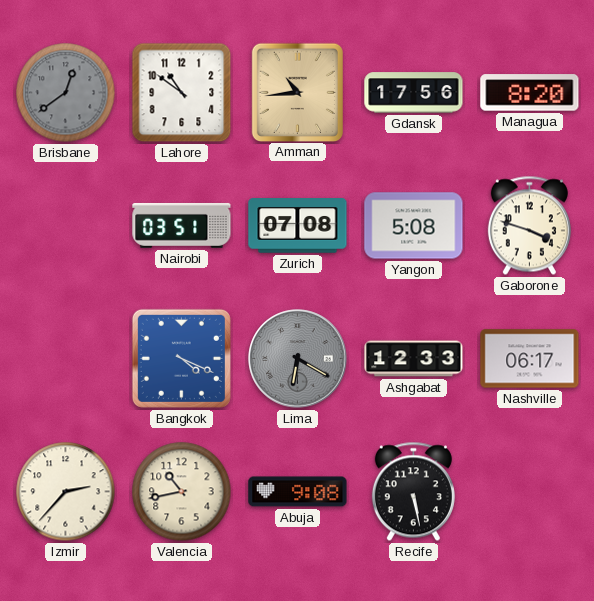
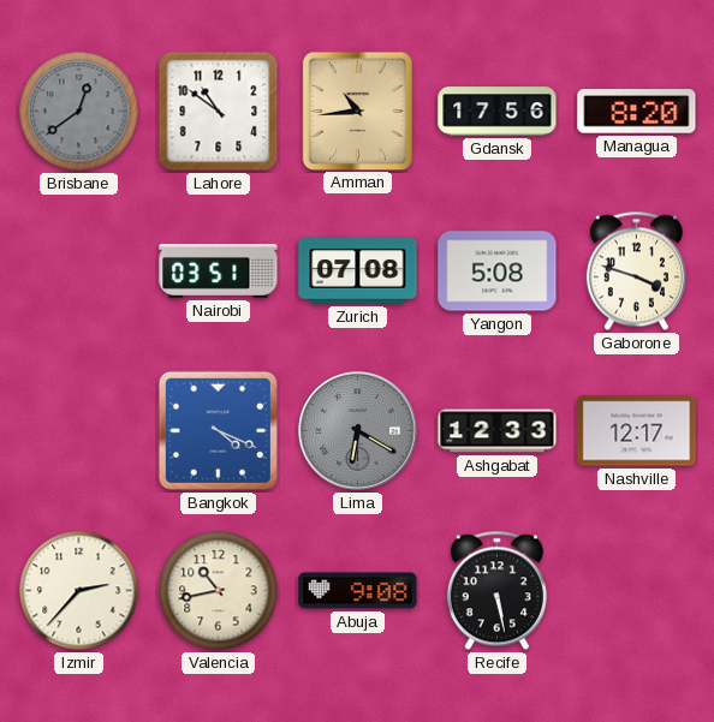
Nashville: 06:17 -> 12:17
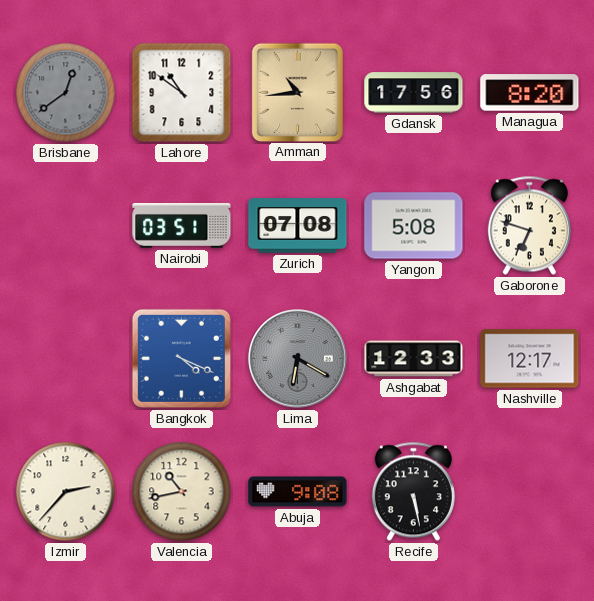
Gaborone: 3:48 -> 6:48
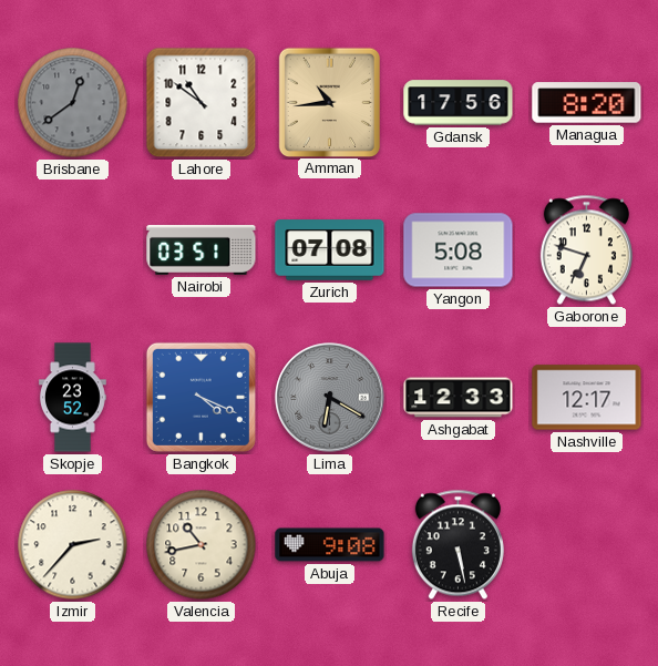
Skopje: none -> 23:52
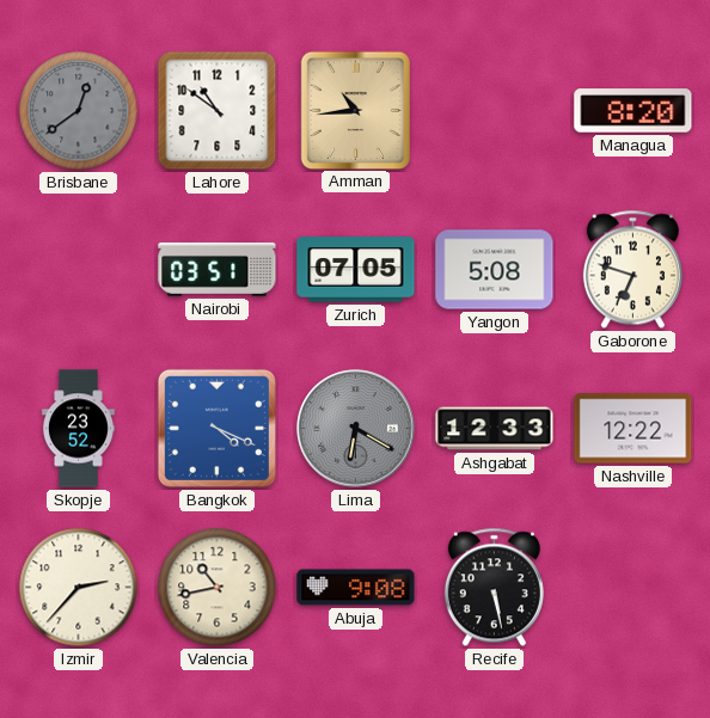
Gdansk: 17:56 -> none
Zurich: 07:08 -> 07:05
Nashville: 12:17 -> 12:22
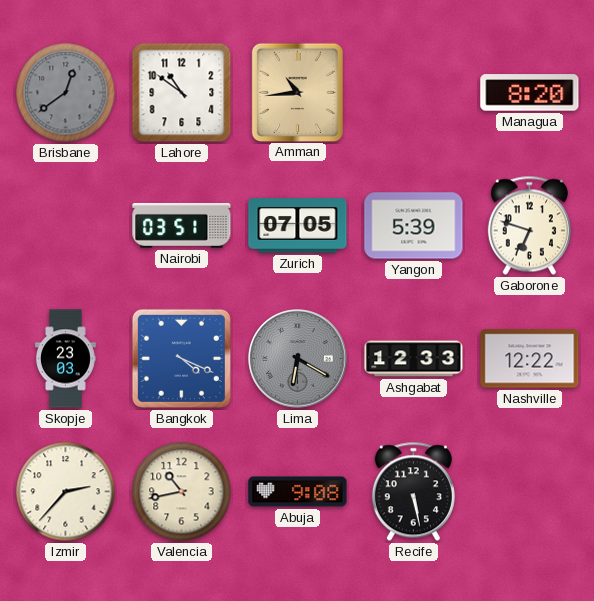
Yangon: 5:08 -> 5:39
Skopje: 23:52 -> 23:03
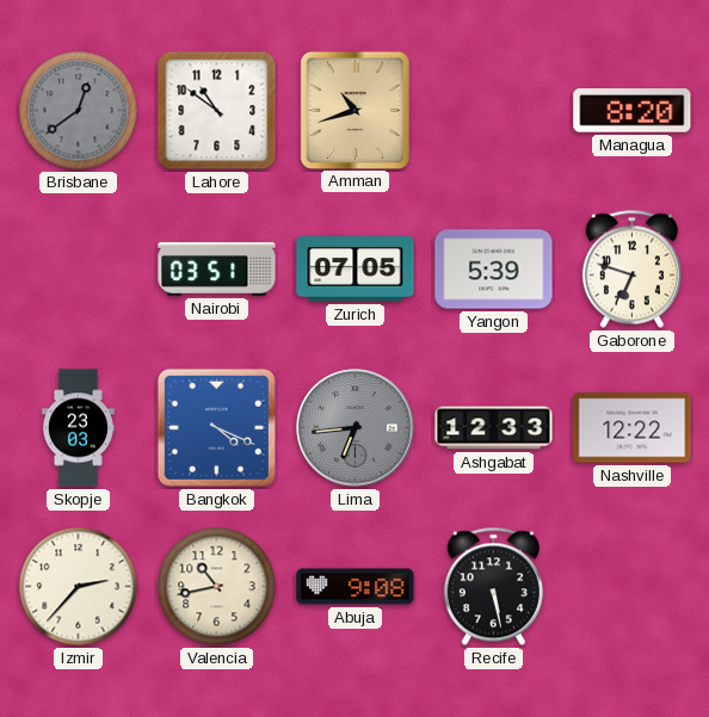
Amman: 10:44 -> 10:42
Lima: 6:20 -> 6:44
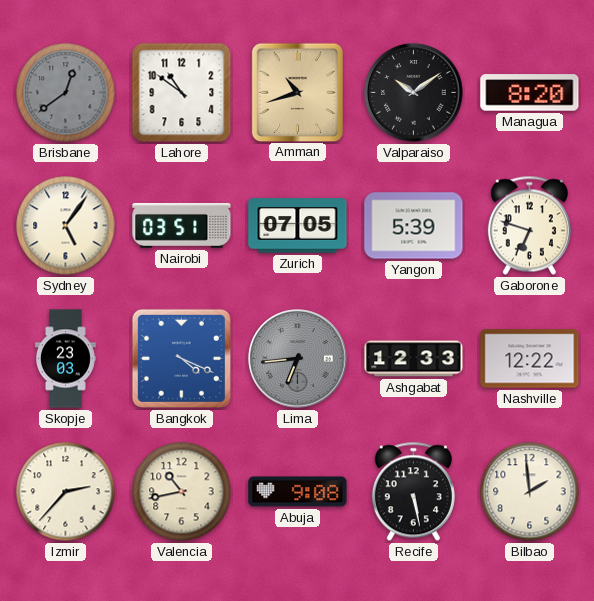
Valparaiso: none -> 10:09
Sydney: none -> 5:06
Bilbao: none -> 1:59
